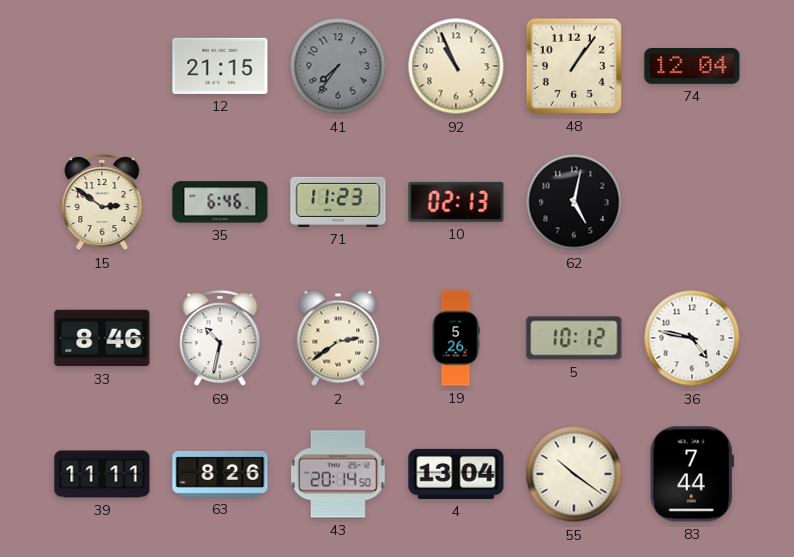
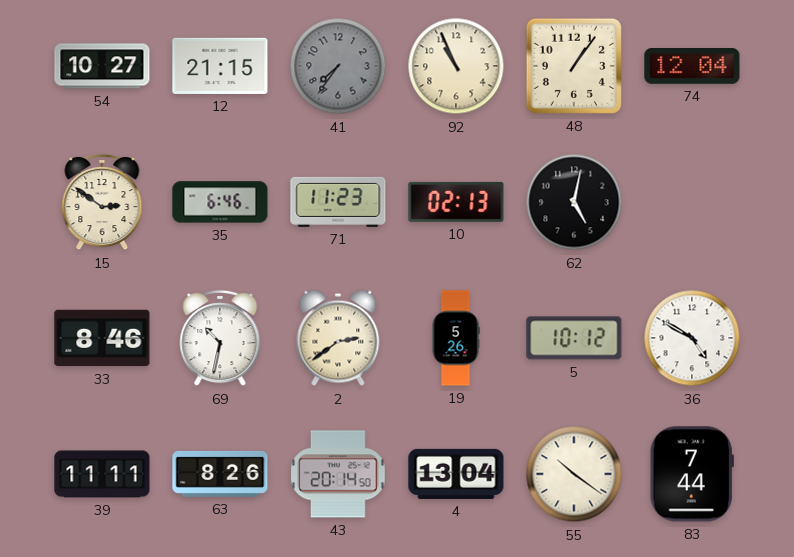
54: none -> 10:27
36: 4:47 -> 4:50
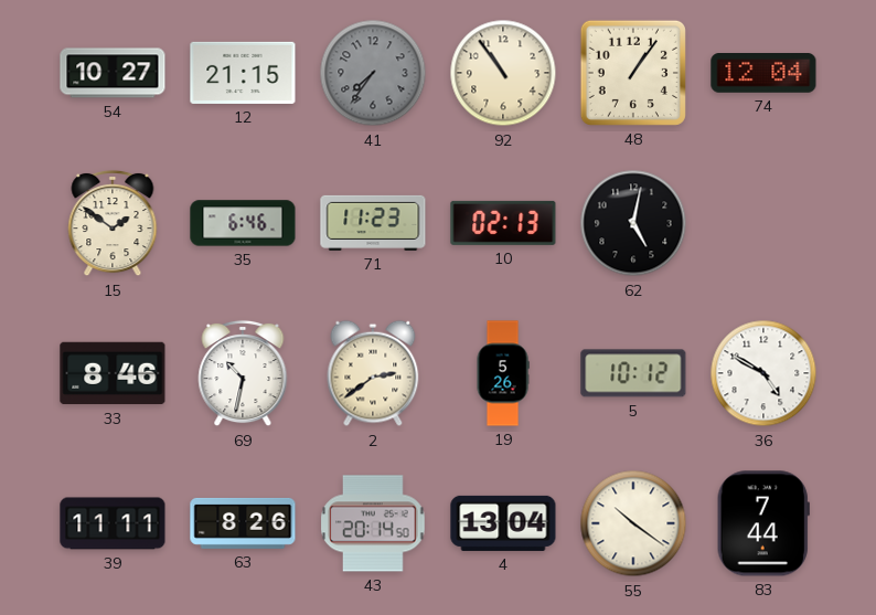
92: 10:56 -> 10:54
15: 2:51 -> 1:51
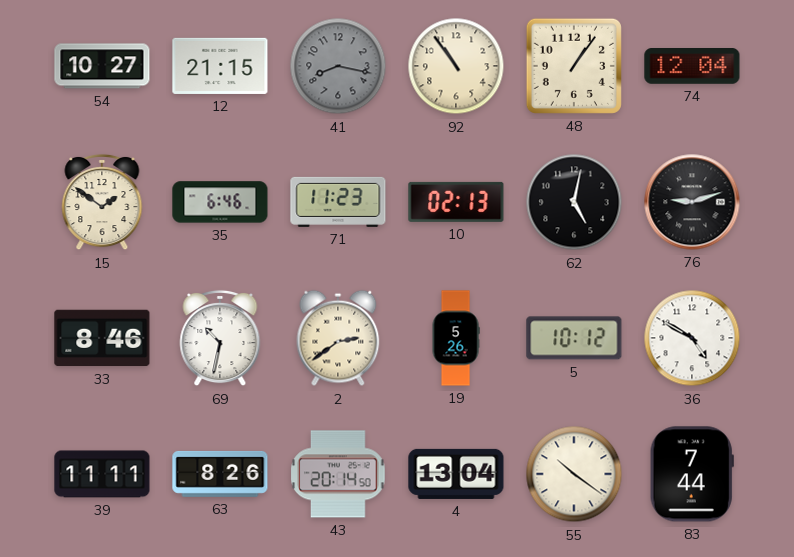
41: 7:36 -> 8:17
76: none -> 9:12
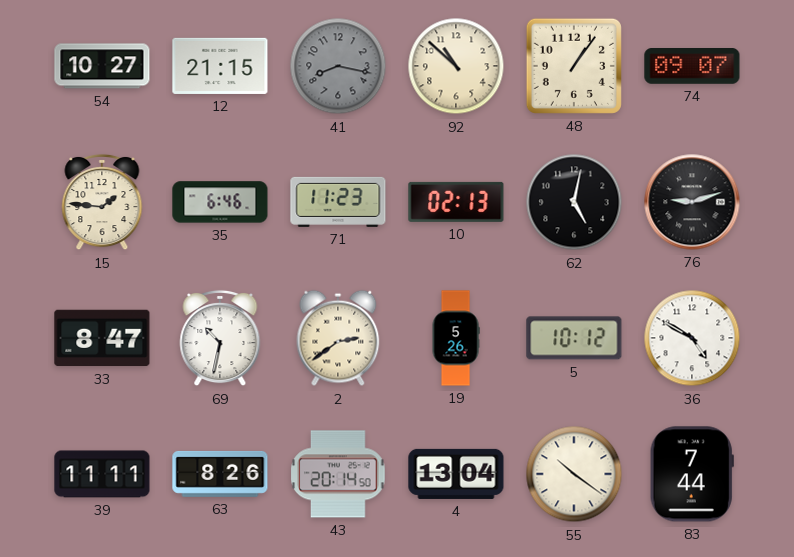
92: 10:54 -> 10:52
74: 12:04 -> 09:07
15: 1:51 -> 1:46
33: 8:46 -> 8:47
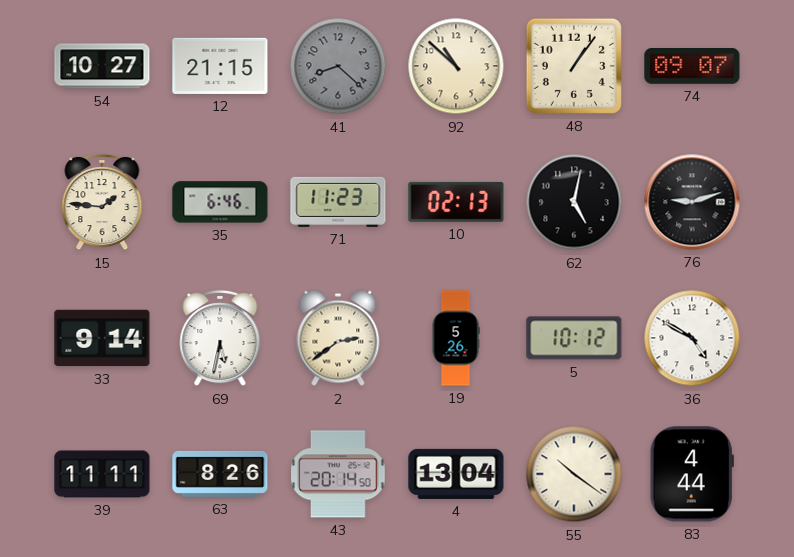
41: 8:17 -> 8:22
33: 8:47 -> 9:14
69: 10:32 -> 5:32
83: 7:44 -> 4:44
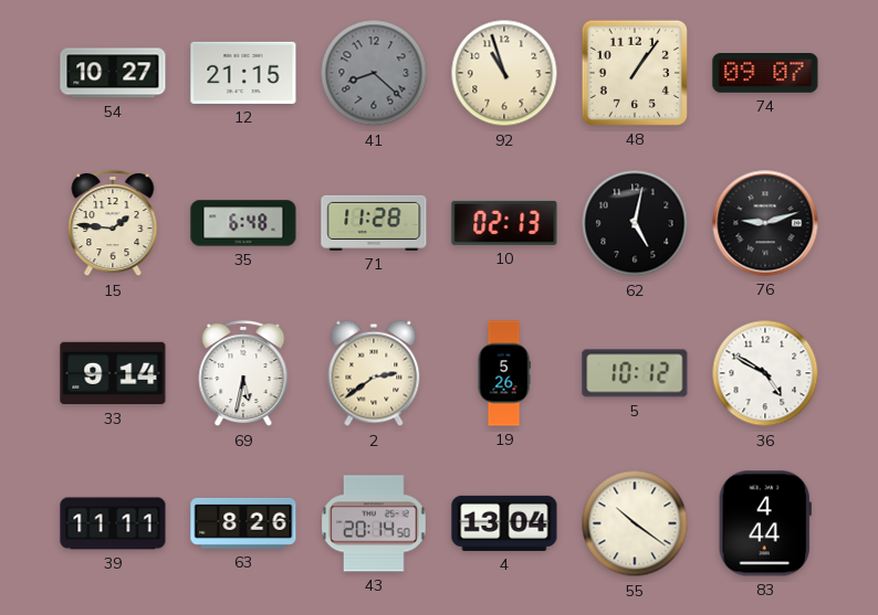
92: 10:52 -> 10:57
35: 6:46 -> 6:48
71: 11:23 -> 11:28
